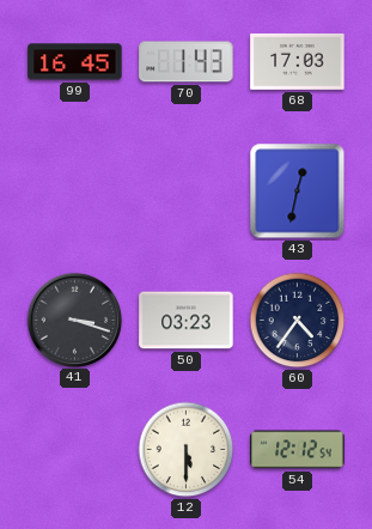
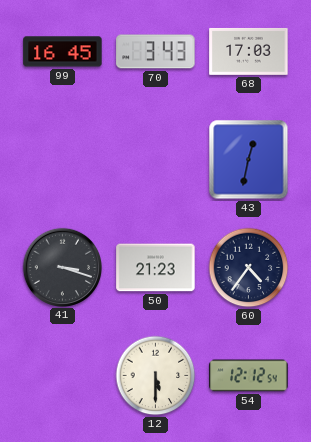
70: 1:43 -> 3:43
50: 03:23 -> 21:23
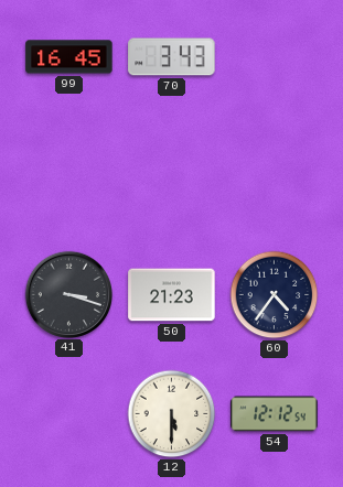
68: 17:03 -> none
43: 12:32 -> none
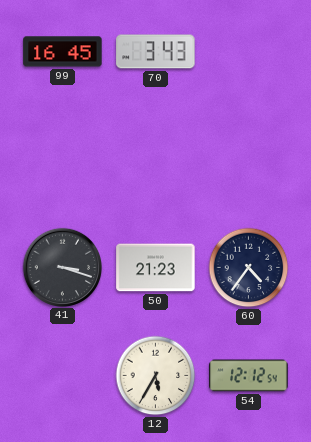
12: 5:30 -> 5:35
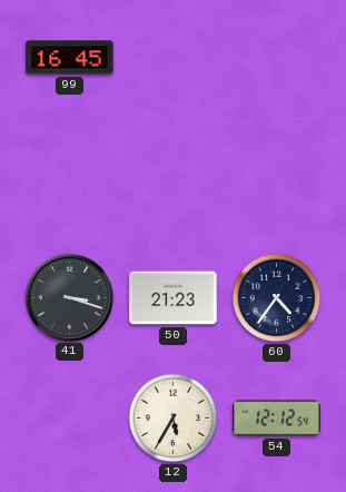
70: 3:43 -> none
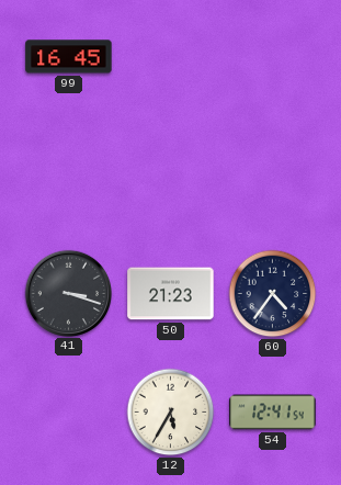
54: 12:12 -> 12:41
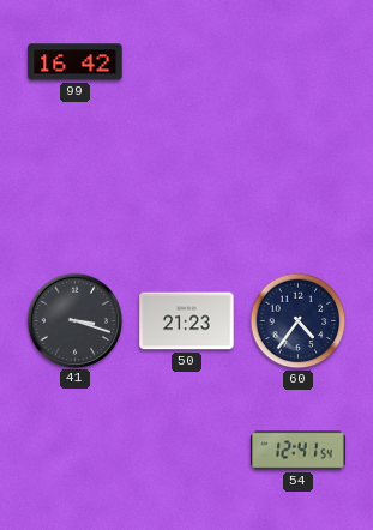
99: 16:45 -> 16:42
12: 5:35 -> none
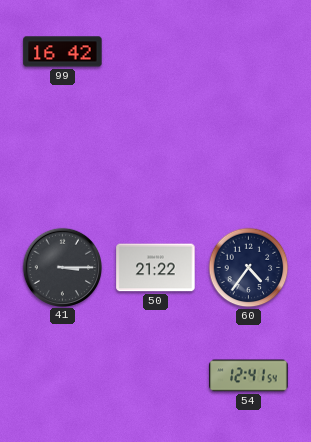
41: 3:18 -> 3:15
50: 21:23 -> 21:22
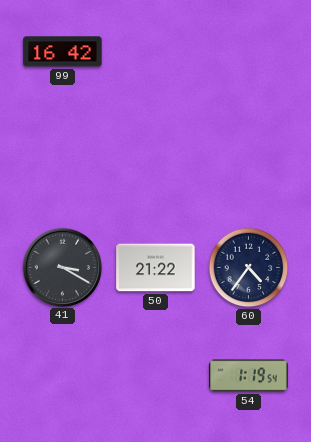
41: 3:15 -> 3:20
54: 12:41 -> 1:19
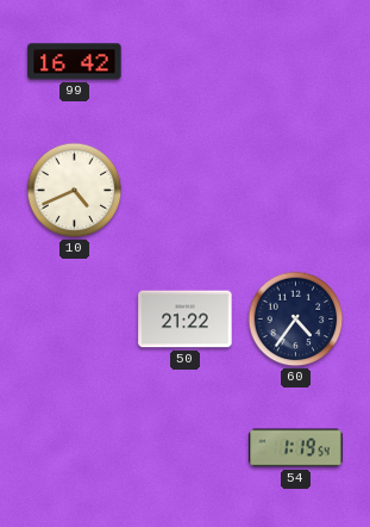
10: none -> 4:41
41: 3:20 -> none
